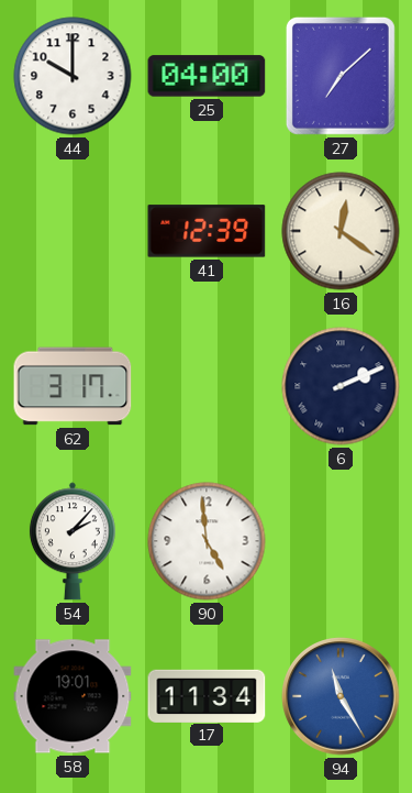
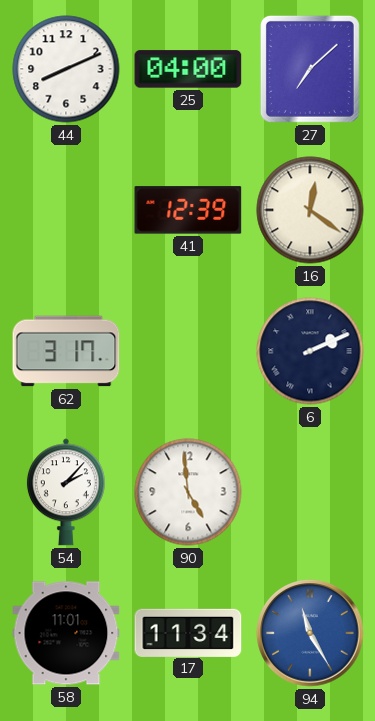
44: 10:00 -> 8:11
58: 19:01 -> 11:01
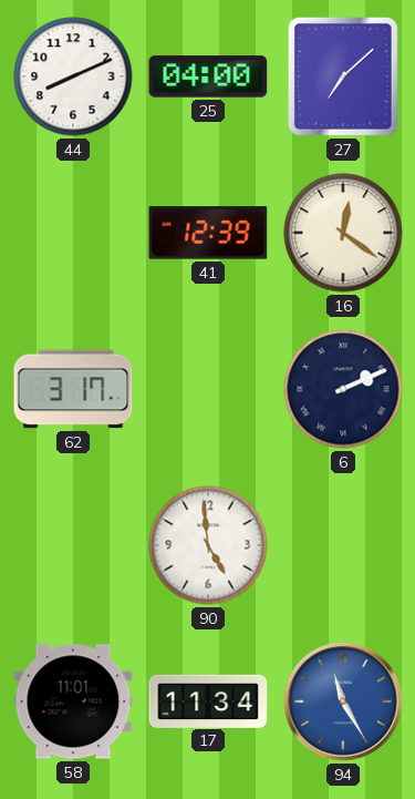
54: 2:07 -> none
